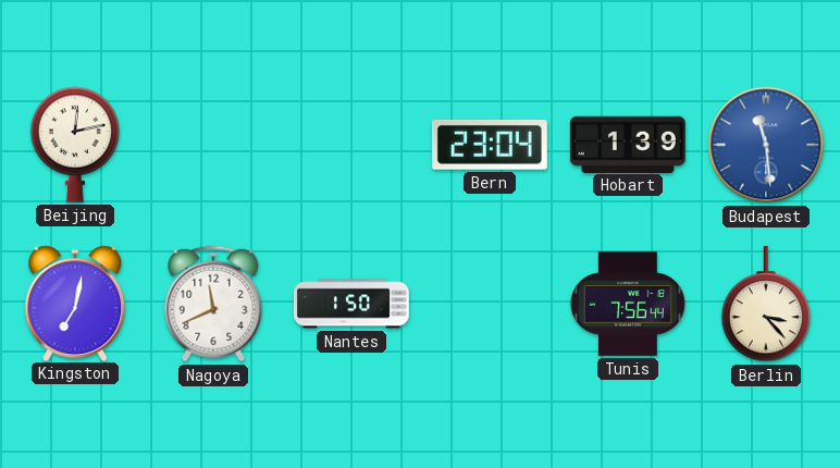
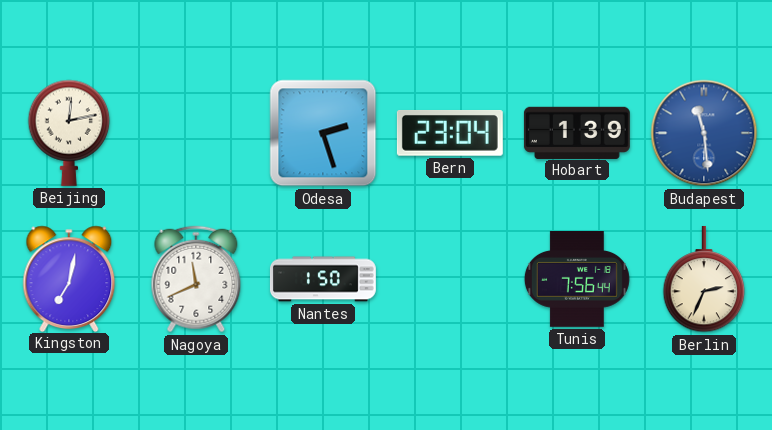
Odesa: none -> 2:27
Berlin: 3:23 -> 2:34
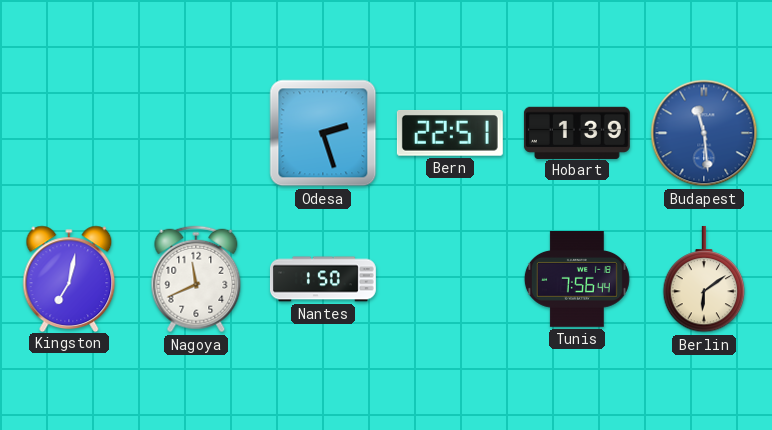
Beijing: 12:13 -> none
Bern: 23:04 -> 22:51
Berlin: 2:34 -> 6:09
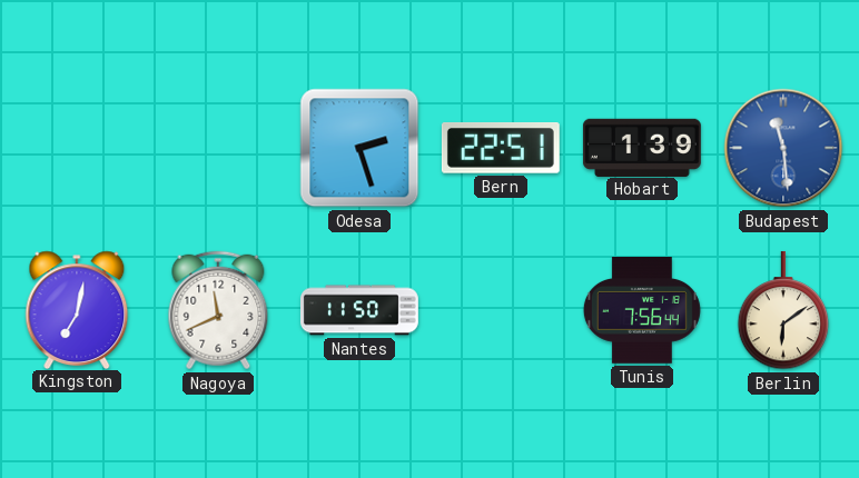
Nantes: 1:50 -> 11:50
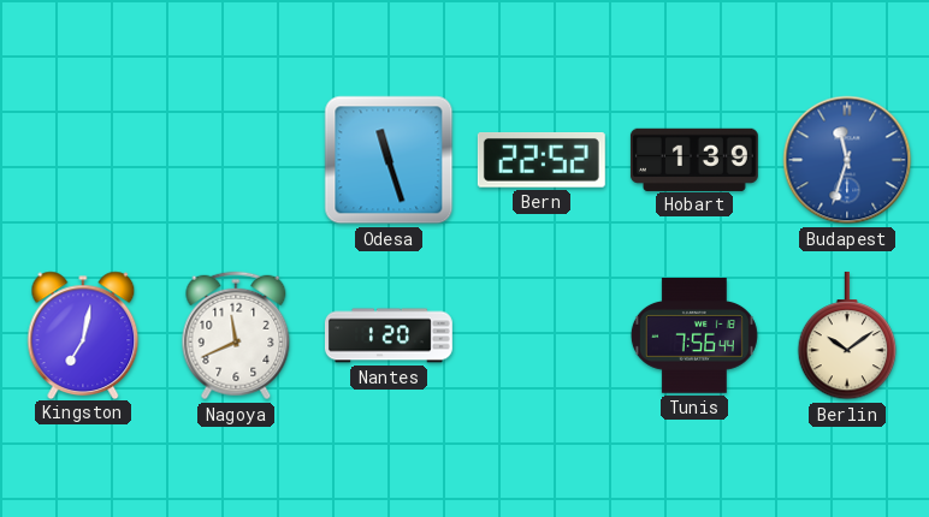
Odesa: 2:27 -> 11:27
Bern: 22:51 -> 22:52
Budapest: 11:29 -> 11:33
Nantes: 11:50 -> 1:20
Berlin: 6:09 -> 10:09
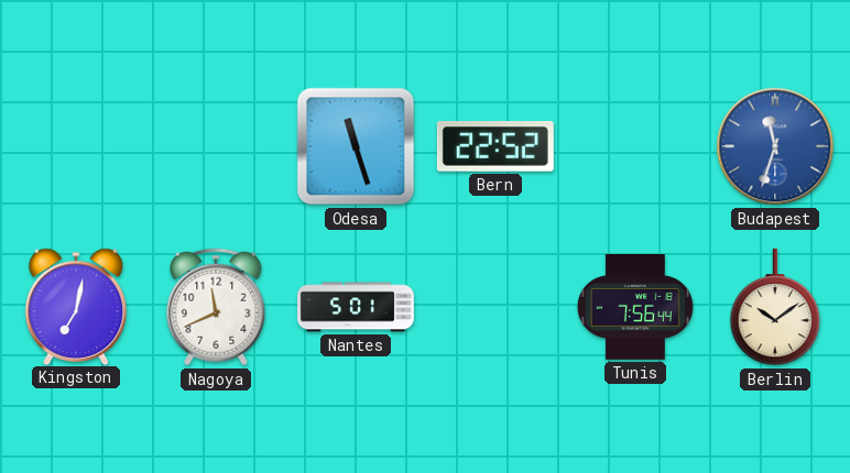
Hobart: 1:39 -> none
Nantes: 1:20 -> 5:01
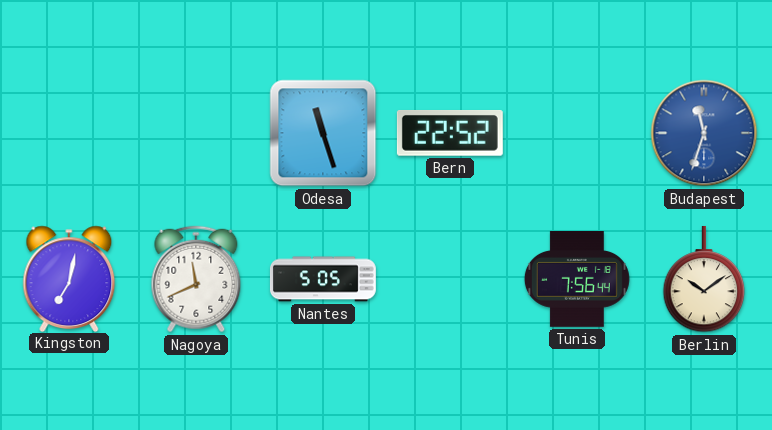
Nantes: 5:01 -> 5:05
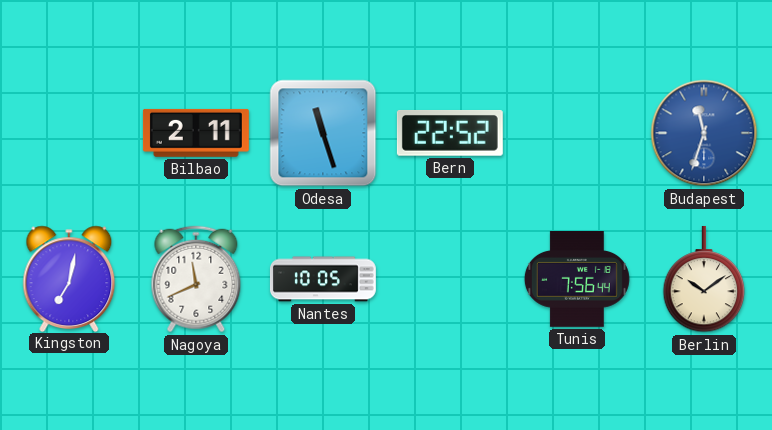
Bilbao: none -> 2:11
Nantes: 5:05 -> 10:05
